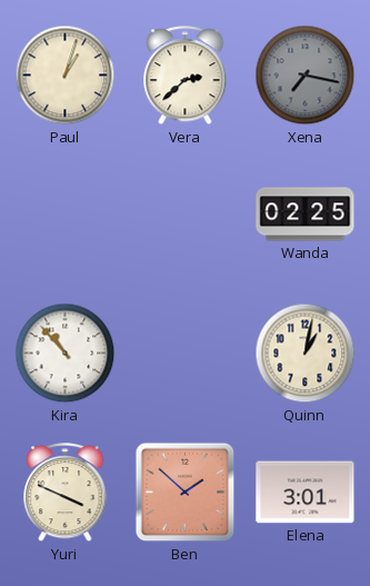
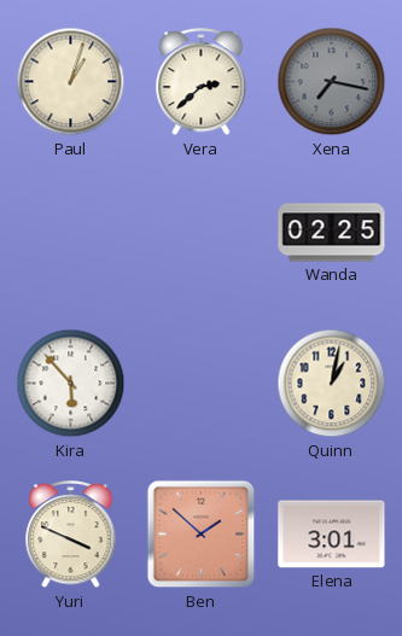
Kira: 10:53 -> 5:53
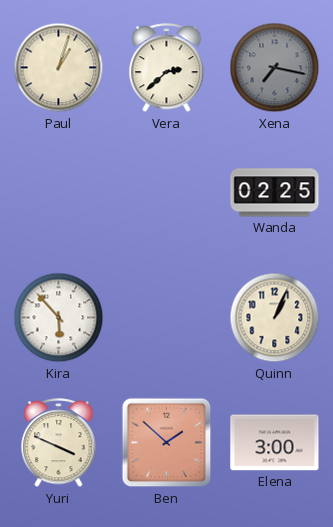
Quinn: 1:02 -> 1:04
Elena: 3:01 -> 3:00
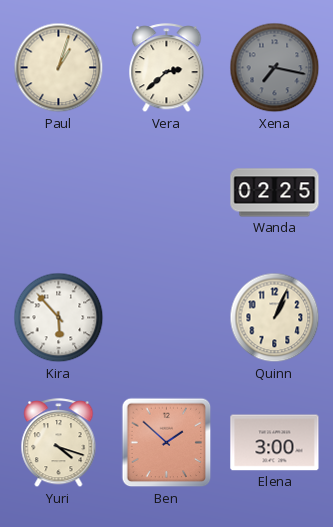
Yuri: 3:49 -> 4:18
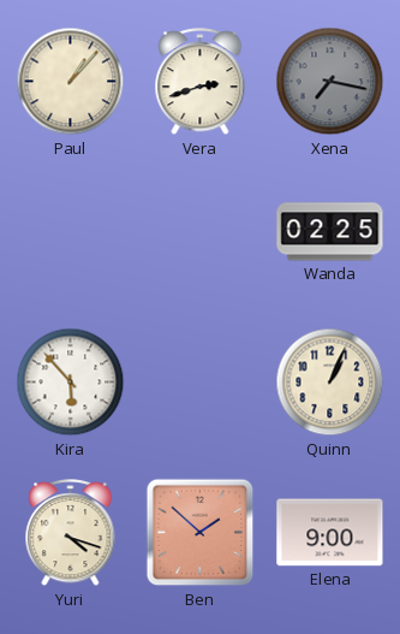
Paul: 1:03 -> 1:07
Vera: 2:38 -> 2:42
Elena: 3:00 -> 9:00
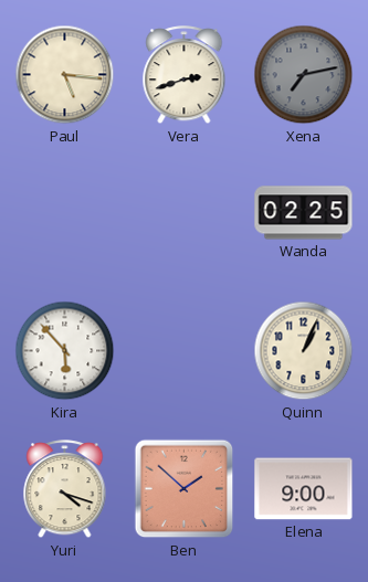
Paul: 1:07 -> 5:16
Xena: 7:17 -> 7:13
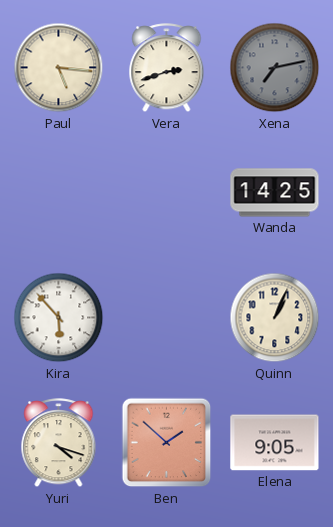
Wanda: 02:25 -> 14:25
Elena: 9:00 -> 9:05
